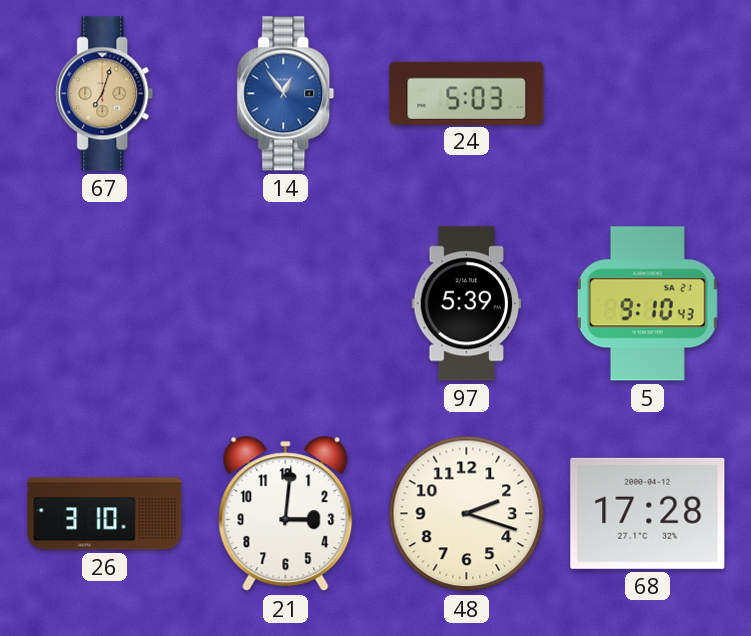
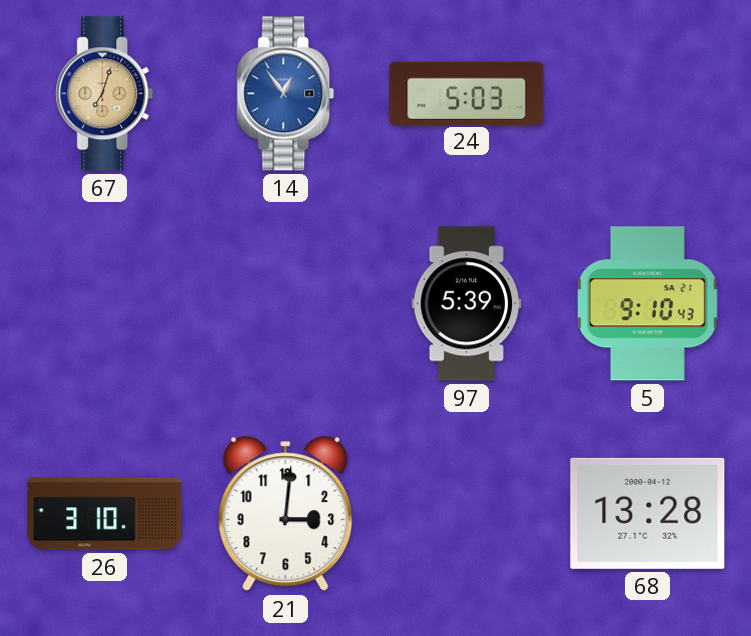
48: 2:18 -> none
68: 17:28 -> 13:28
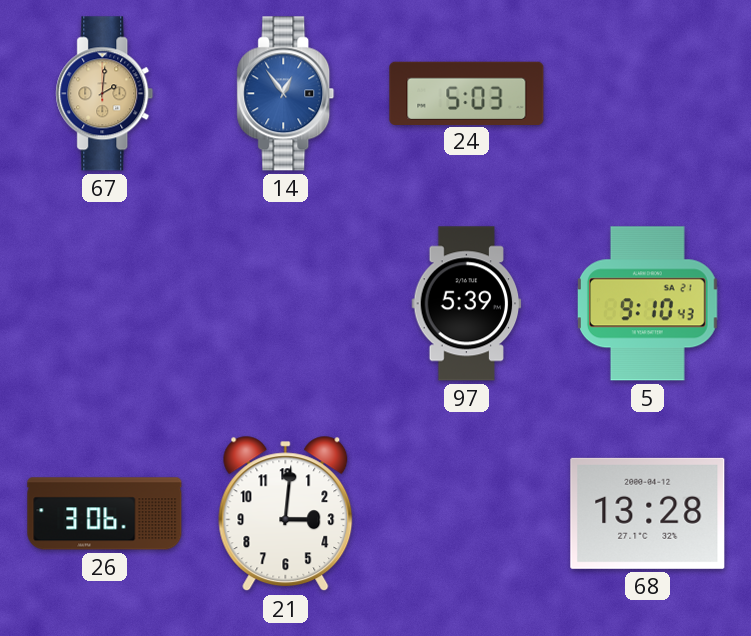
67: 7:03 -> 2:01
26: 3:10 -> 3:06
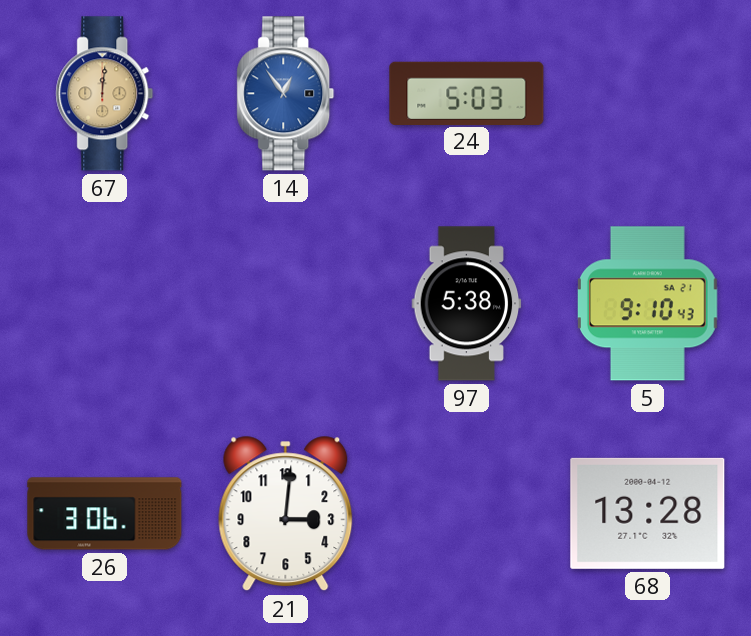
67: 2:01 -> 12:01
97: 5:39 -> 5:38
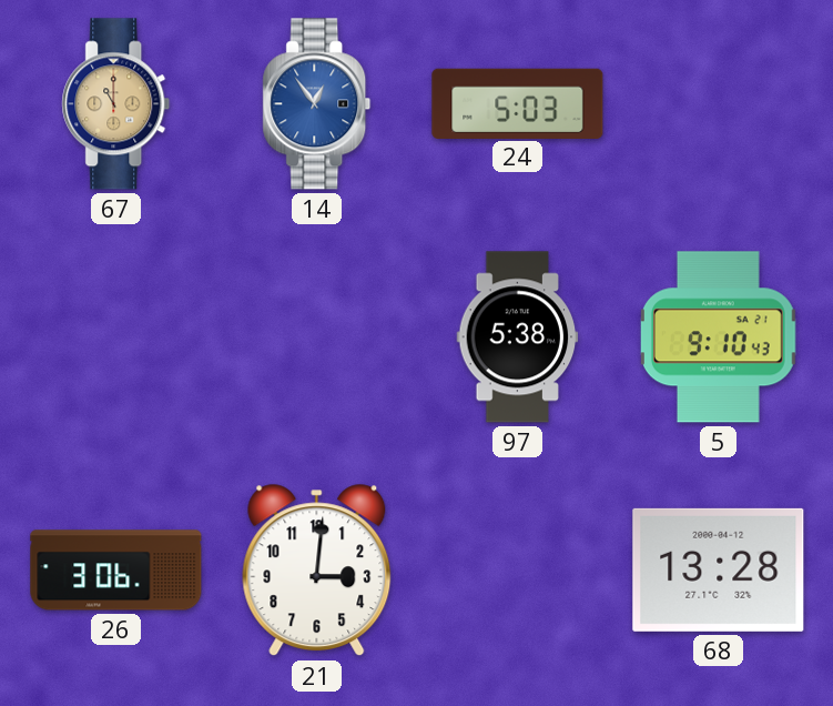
67: 12:01 -> 11:00
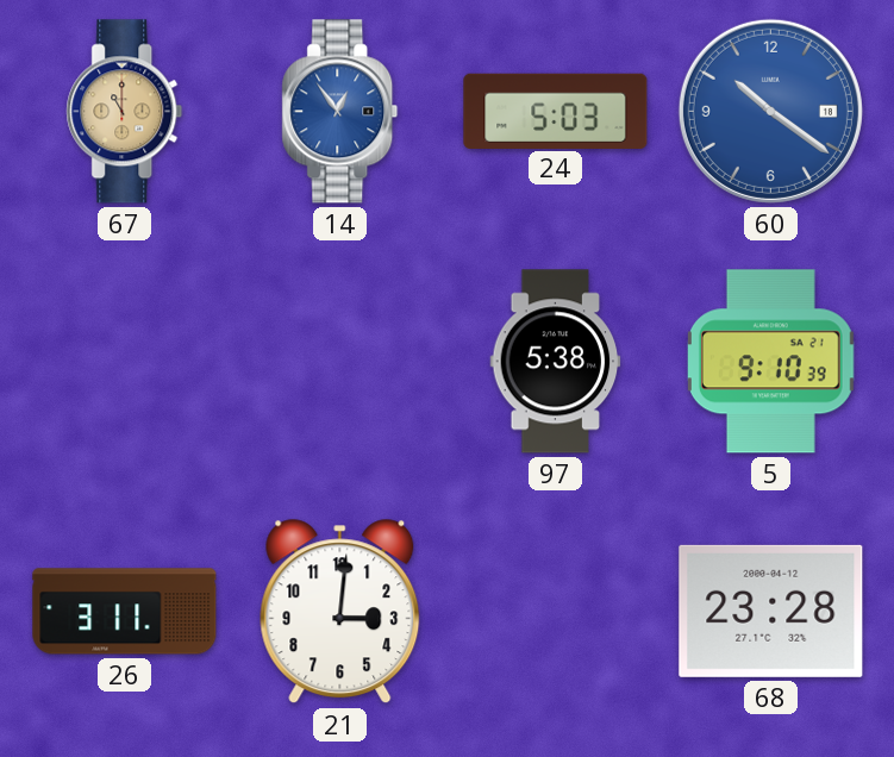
60: none -> 10:21
5: 9:10:43 -> 9:10:39
26: 3:06 -> 3:11
68: 13:28 -> 23:28
